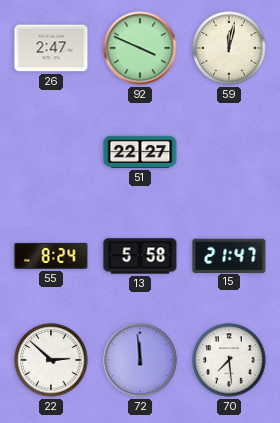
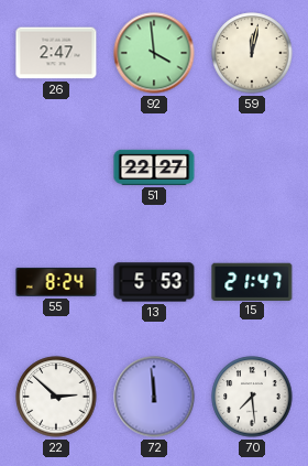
92: 3:49 -> 3:59
13: 5:58 -> 5:53
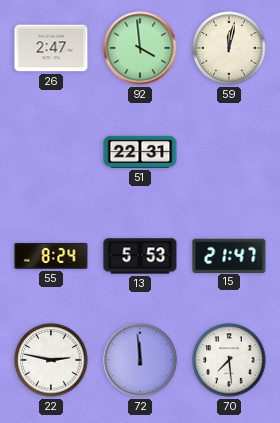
51: 22:27 -> 22:31
22: 2:52 -> 2:47
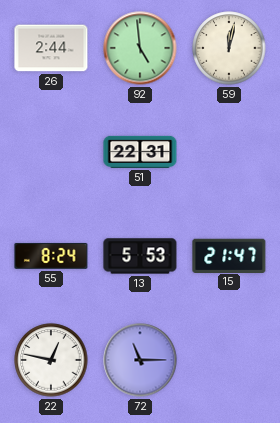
26: 2:47 -> 2:44
92: 3:59 -> 4:59
22: 2:47 -> 12:47
72: 11:59 -> 11:15
70: 7:29 -> none
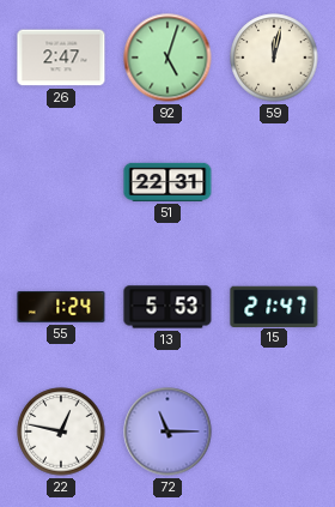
26: 2:44 -> 2:47
92: 4:59 -> 5:03
55: 8:24 -> 1:24
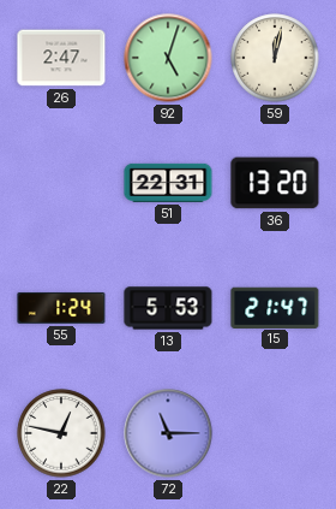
36: none -> 13:20
